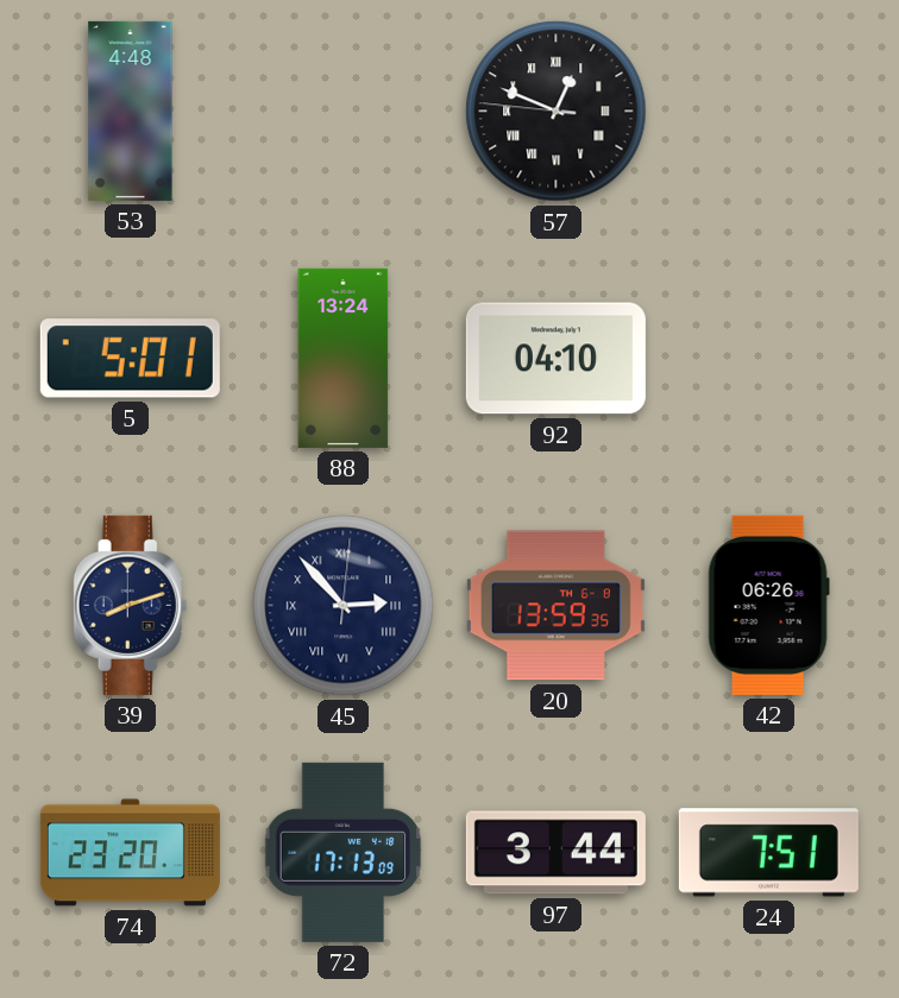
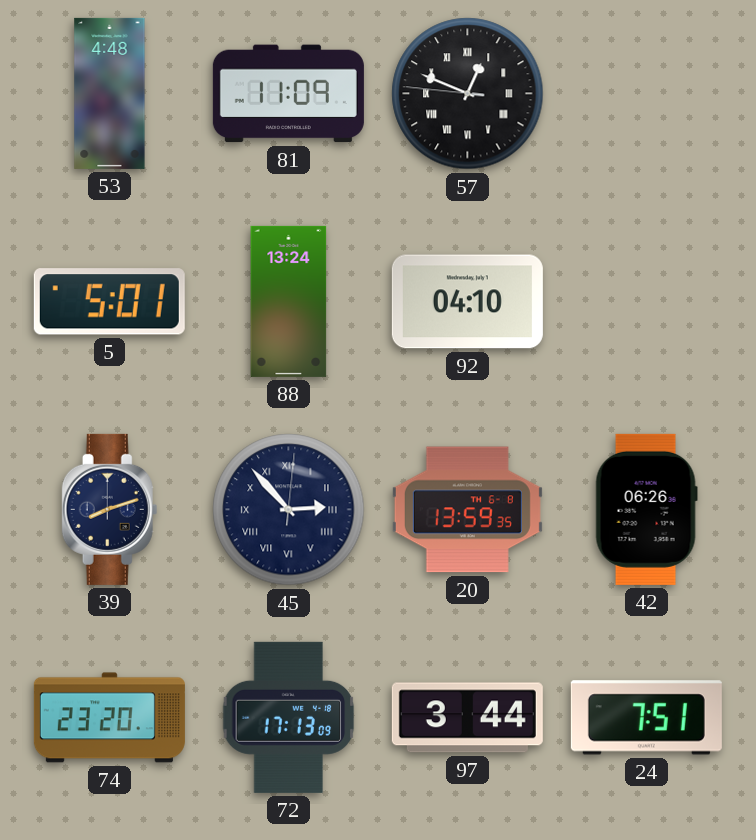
81: none -> 11:09
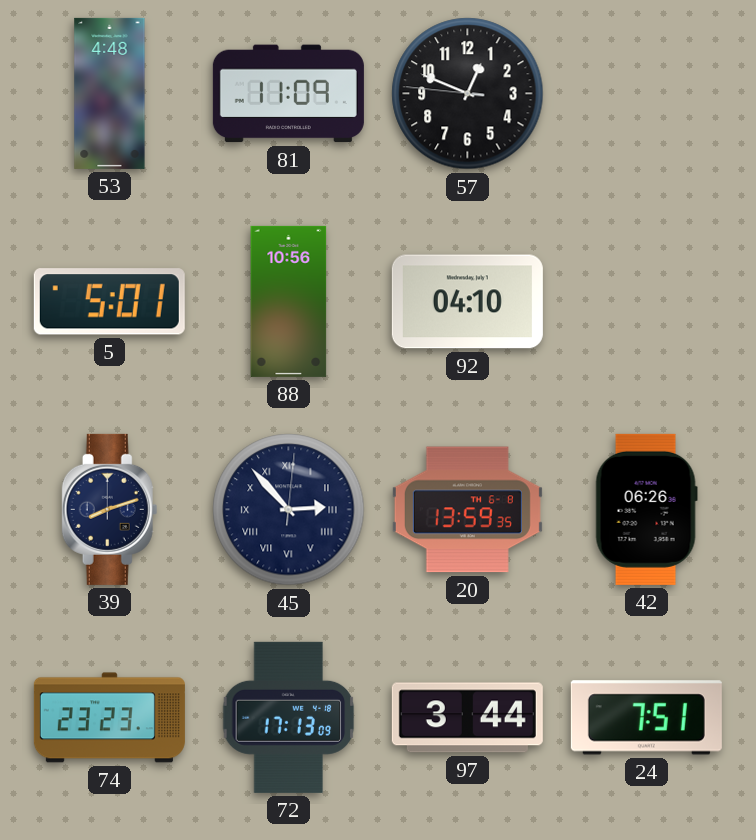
57 numerals: Roman -> Arabic
88: 13:24 -> 10:56
74: 23:20 -> 23:23
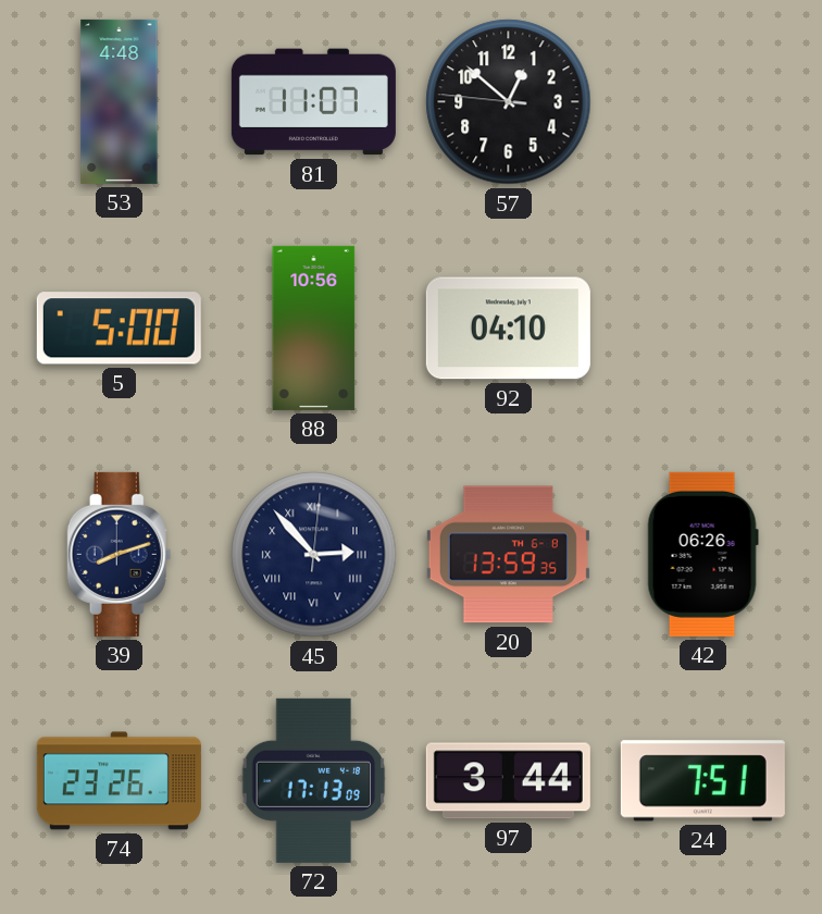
81: 11:09 -> 11:07
57: 12:48 -> 12:51
5: 5:01 -> 5:00
74: 23:23 -> 23:26
